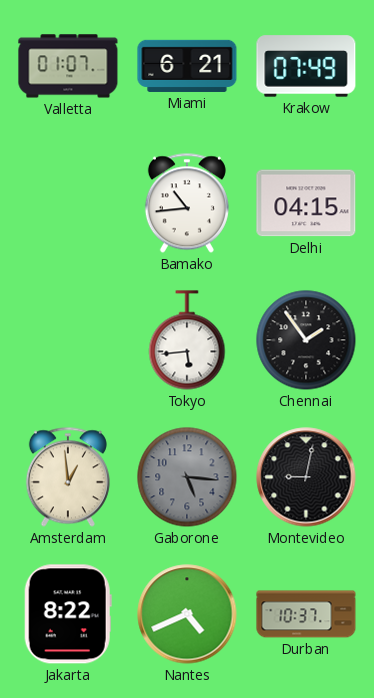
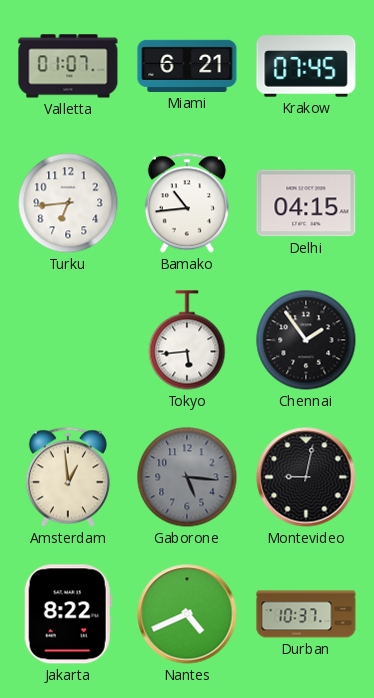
Krakow: 07:49 -> 07:45
Turku: none -> 6:44
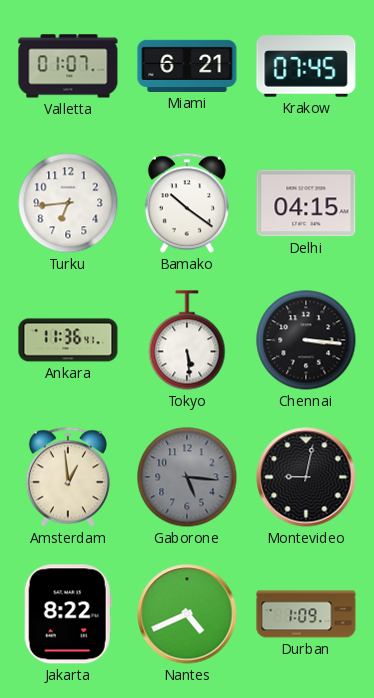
Bamako: 10:44 -> 10:21
Ankara: none -> 11:36
Tokyo: 5:44 -> 5:29
Chennai: 1:54 -> 3:16
Durban: 10:37 -> 1:09
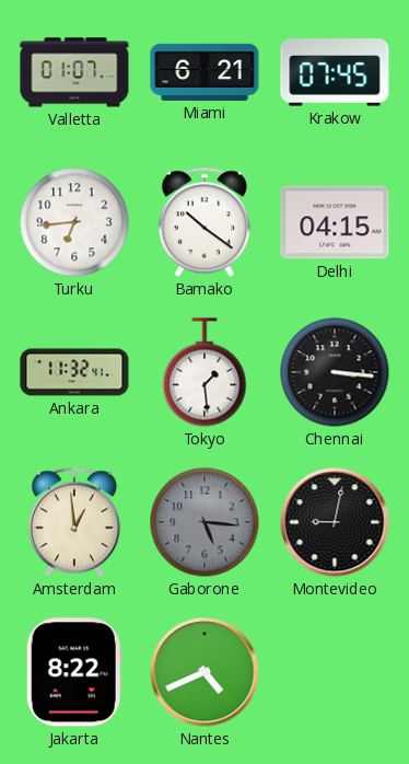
Ankara: 11:36 -> 11:32
Tokyo: 5:29 -> 1:29
Durban: 1:09 -> none
